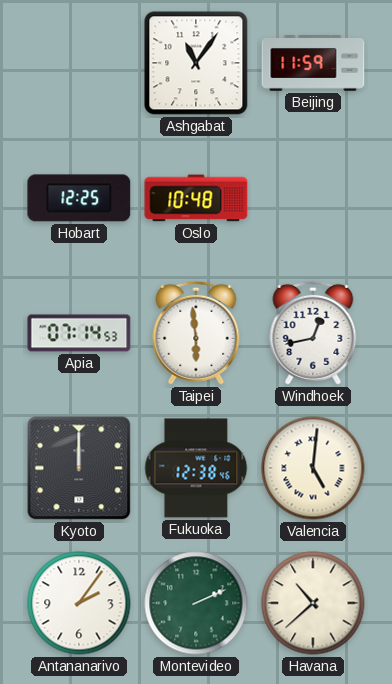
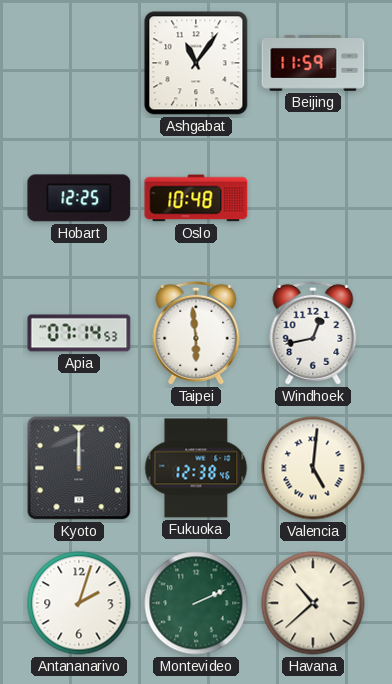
Antananarivo: 2:06 -> 2:03
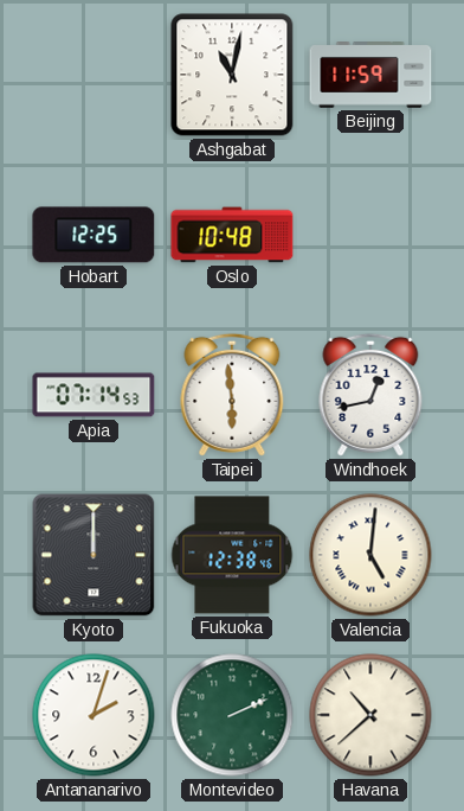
Ashgabat: 11:06 -> 11:02
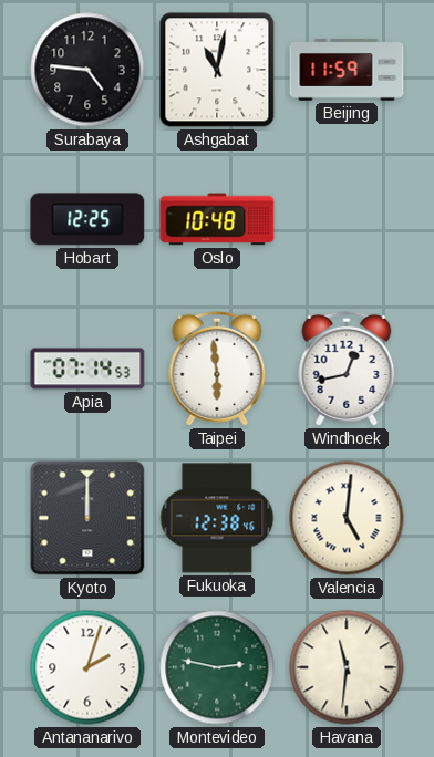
Surabaya: none -> 4:46
Montevideo: 2:11 -> 2:47
Havana: 10:38 -> 11:31
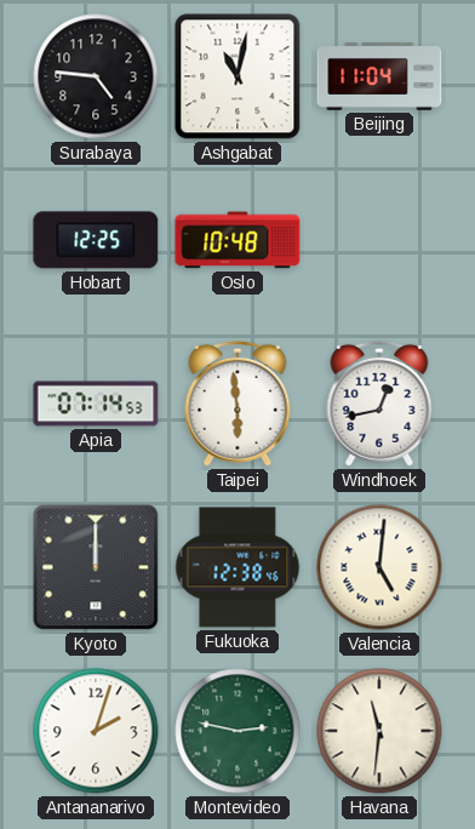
Beijing: 11:59 -> 11:04
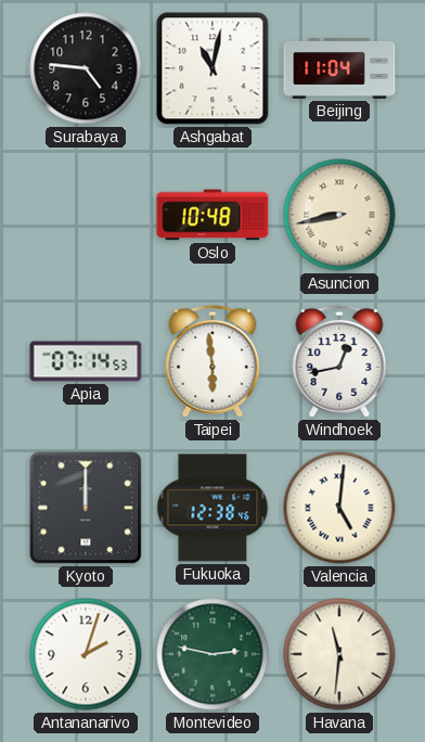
Hobart: 12:25 -> none
Asuncion: none -> 8:43
